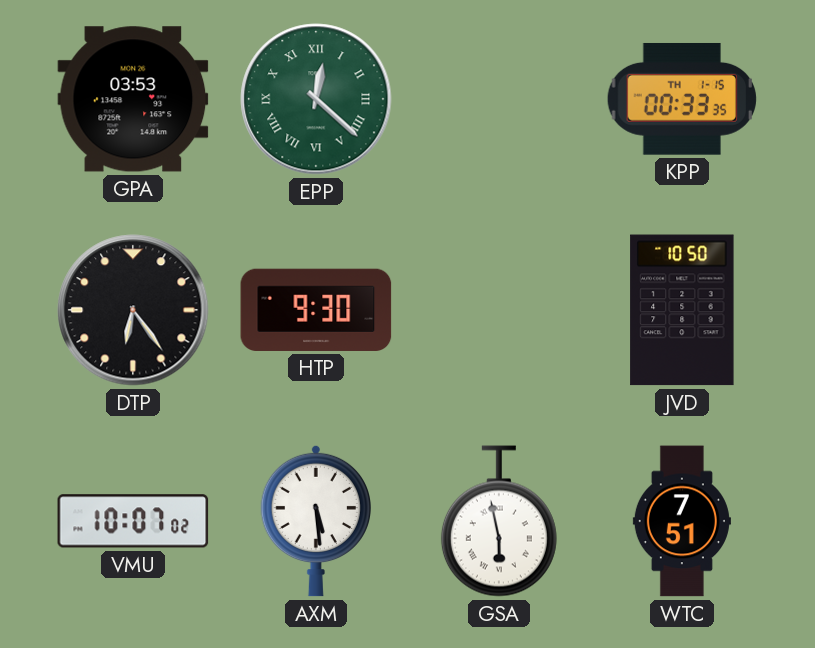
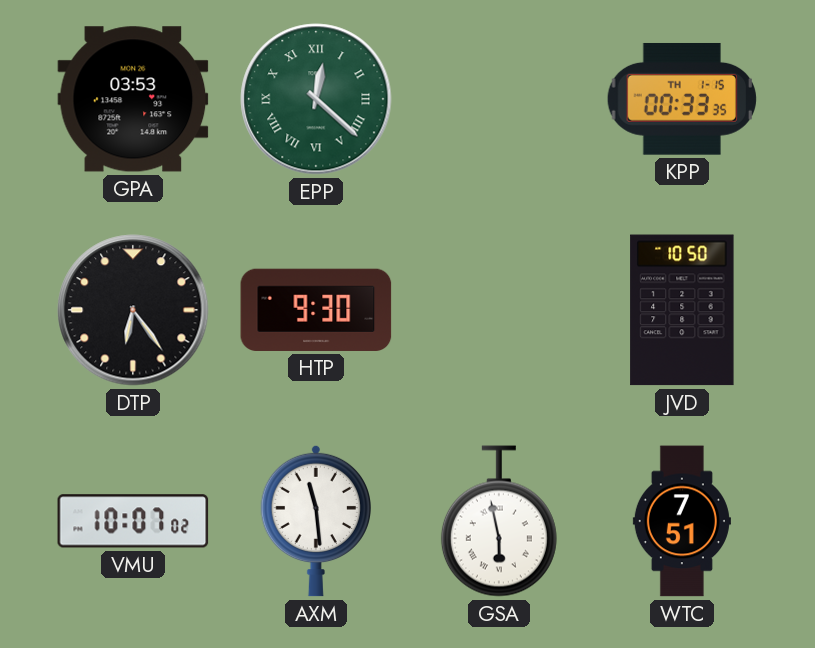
AXM: 5:29 -> 11:29
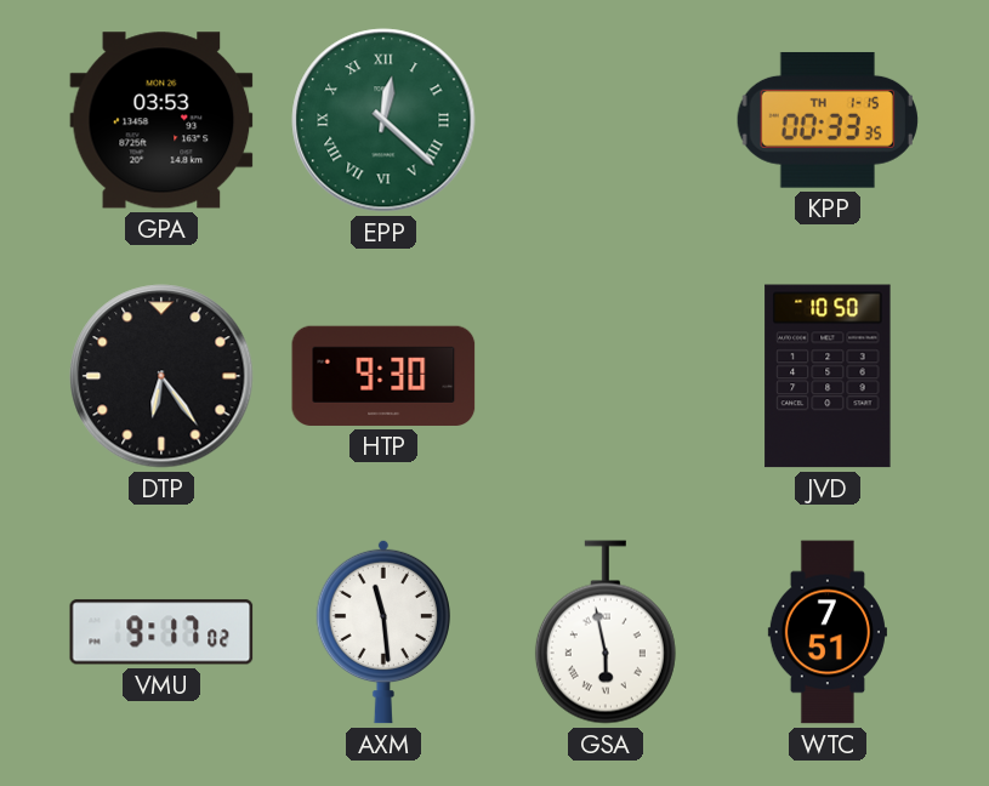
VMU: 10:07 -> 9:17
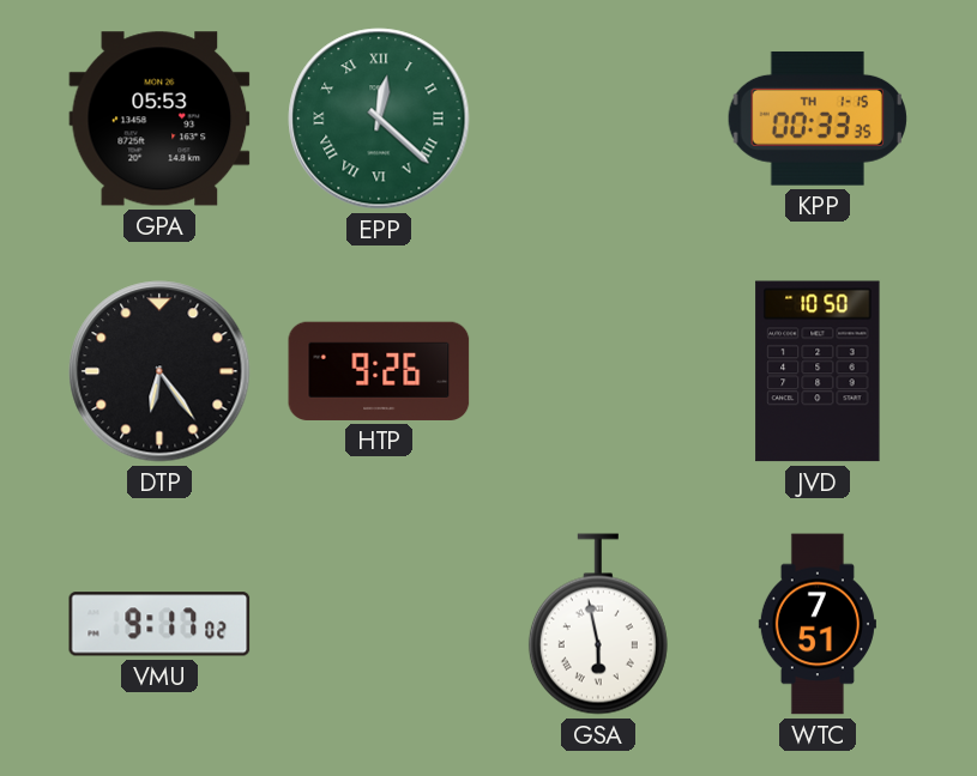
GPA: 03:53 -> 05:53
HTP: 9:30 -> 9:26
AXM: 11:29 -> none
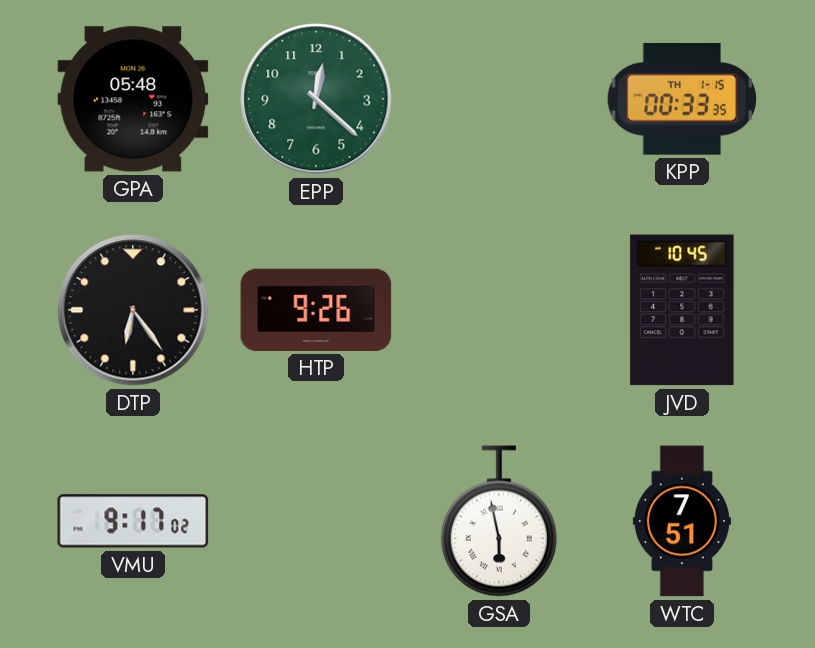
GPA: 05:53 -> 05:48
EPP numerals: Roman -> Arabic
JVD: 10:50 -> 10:45
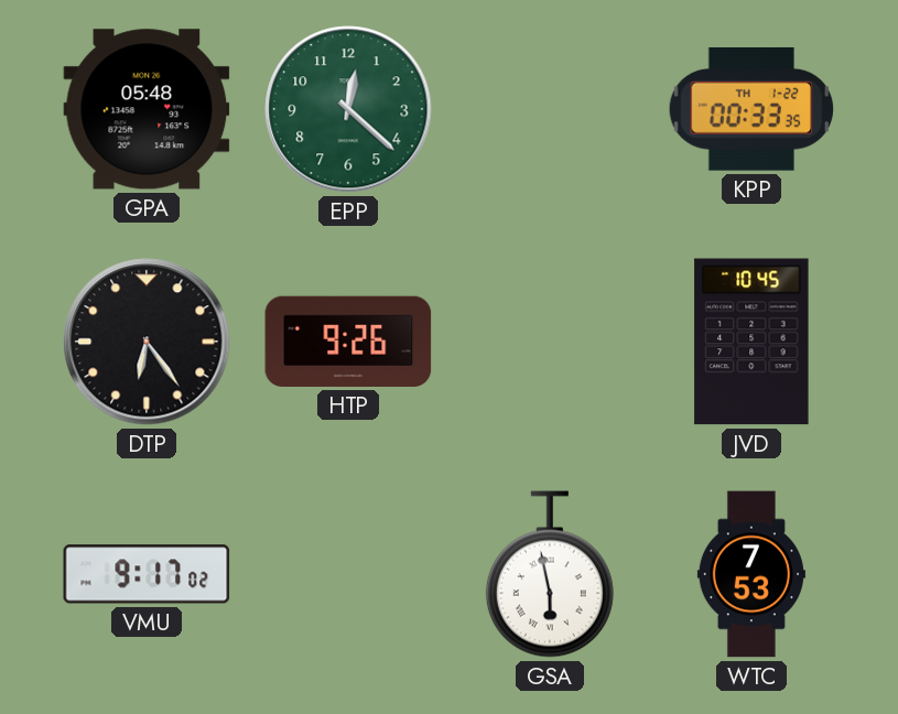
KPP date: TH 1-15 -> TH 1-22
WTC: 7:51 -> 7:53
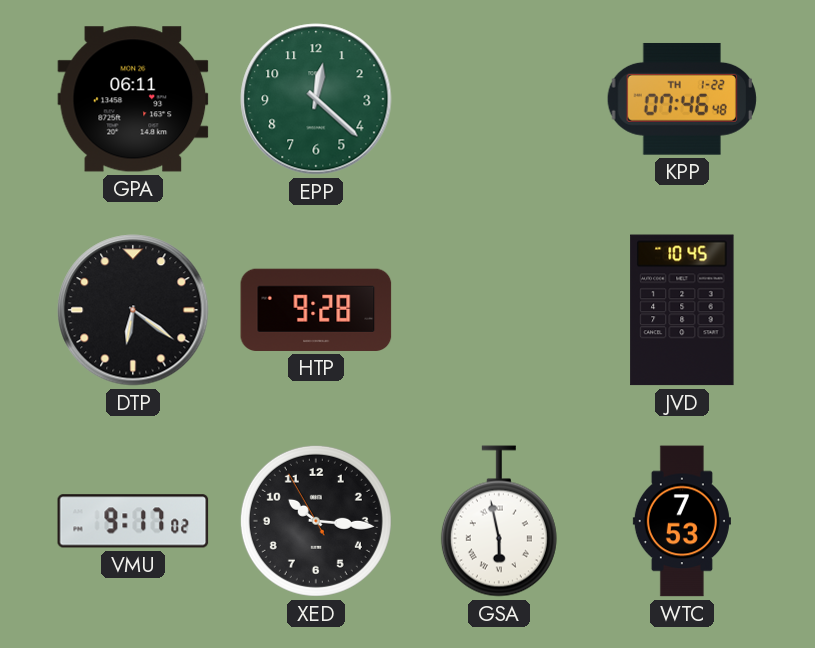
GPA: 05:48 -> 06:11
KPP: 00:33 -> 07:46
DTP: 6:24 -> 6:21
HTP: 9:26 -> 9:28
XED: none -> 10:15
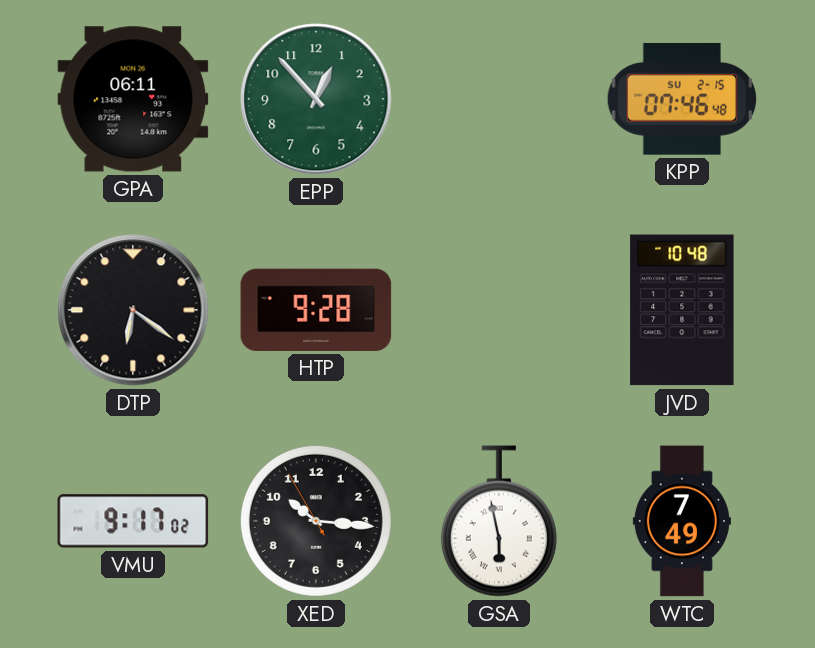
EPP: 12:22 -> 12:53
KPP date: TH 1-22 -> SU 2-15
JVD: 10:45 -> 10:48
WTC: 7:53 -> 7:49
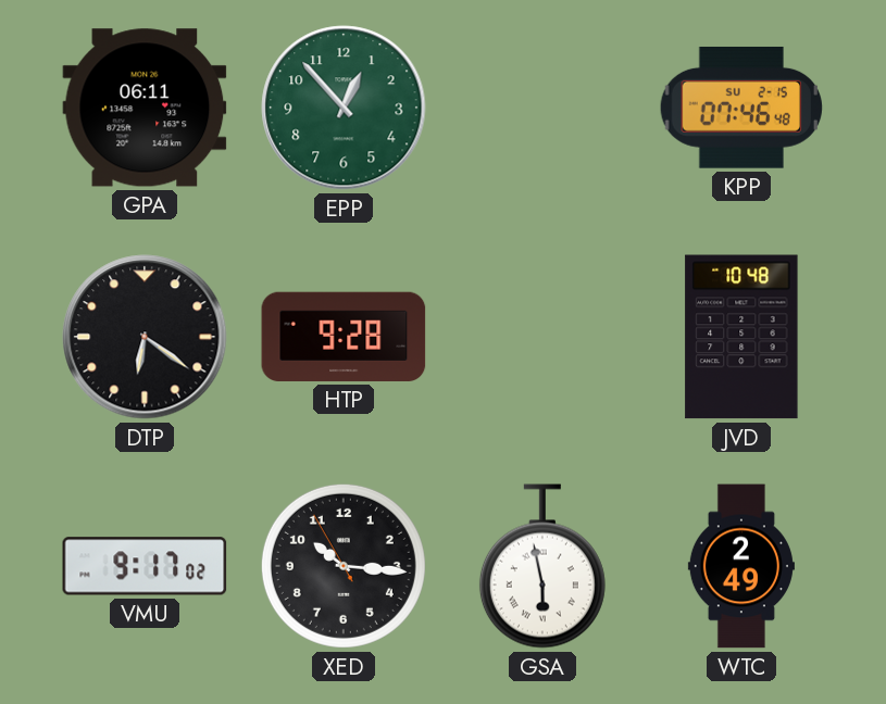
WTC: 7:49 -> 2:49
